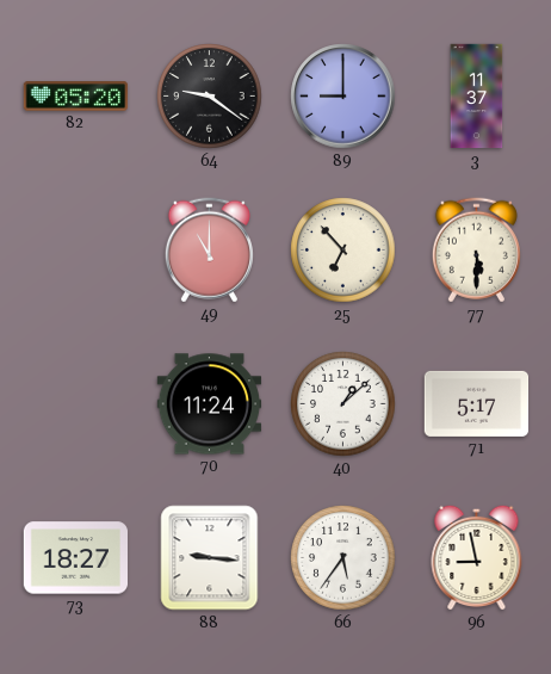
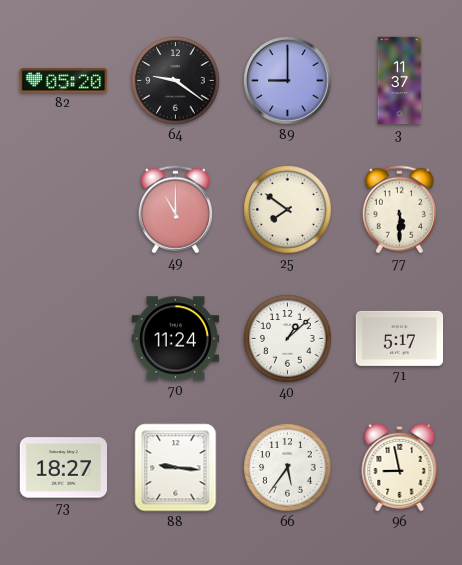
25: 6:53 -> 7:51
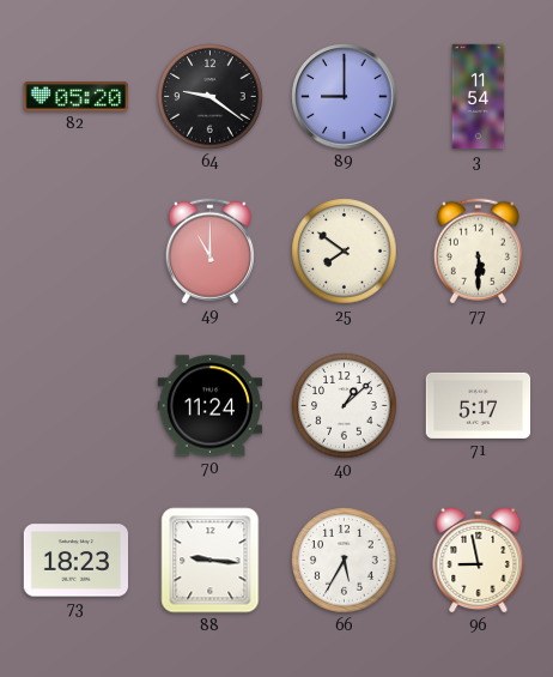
3: 11:37 -> 11:54
73: 18:27 -> 18:23
66: 5:36 -> 5:35
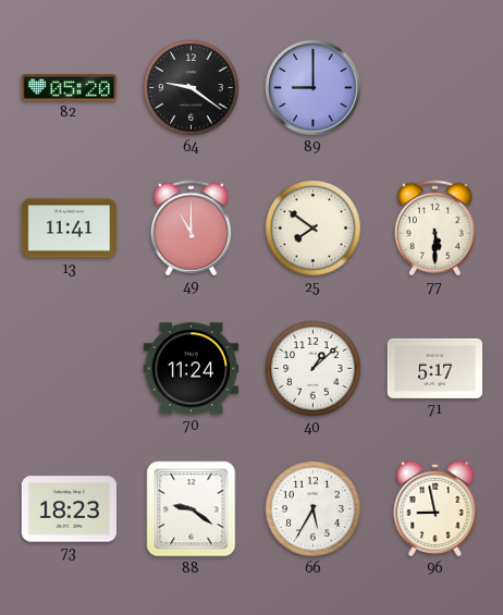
3: 11:54 -> none
13: none -> 11:41
88: 9:16 -> 9:21
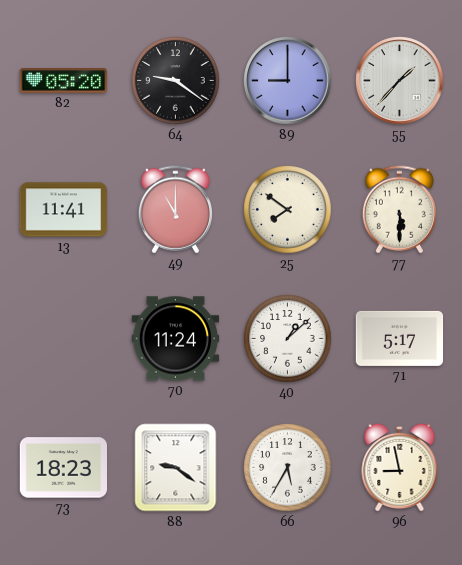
55: none -> 1:37
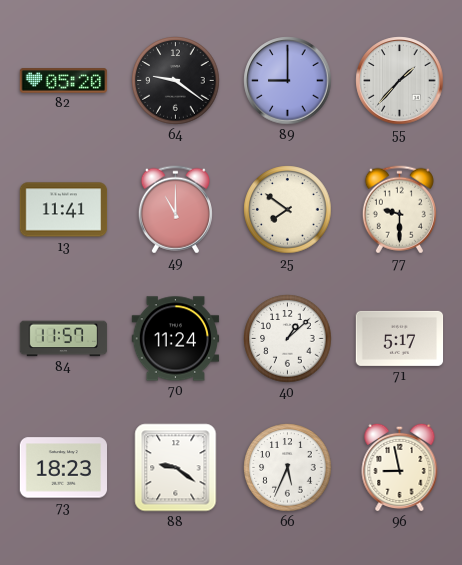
77: 5:30 -> 9:30
84: none -> 11:57
66: 5:35 -> 5:34
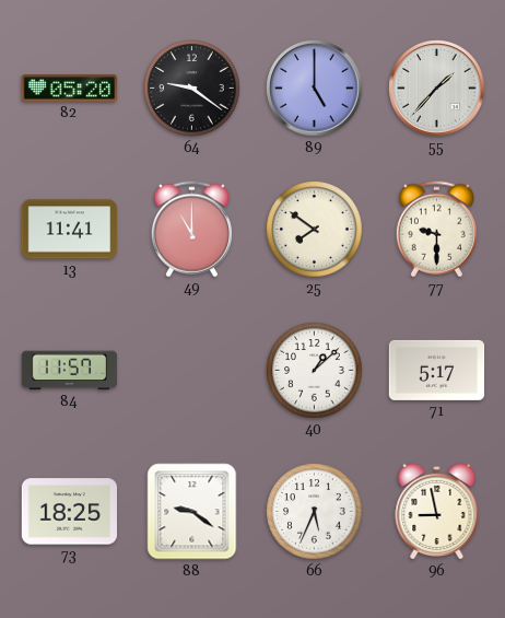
89: 9:00 -> 5:00
70: 11:24 -> none
73: 18:23 -> 18:25
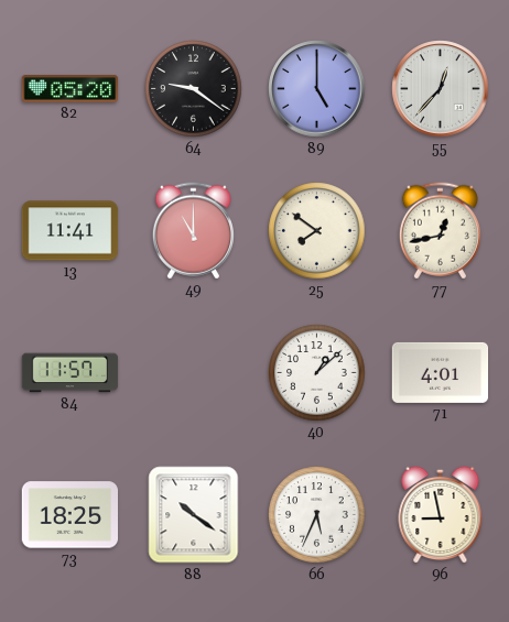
55: 1:37 -> 12:37
77: 9:30 -> 12:43
71: 5:17 -> 4:01
88: 9:21 -> 10:21
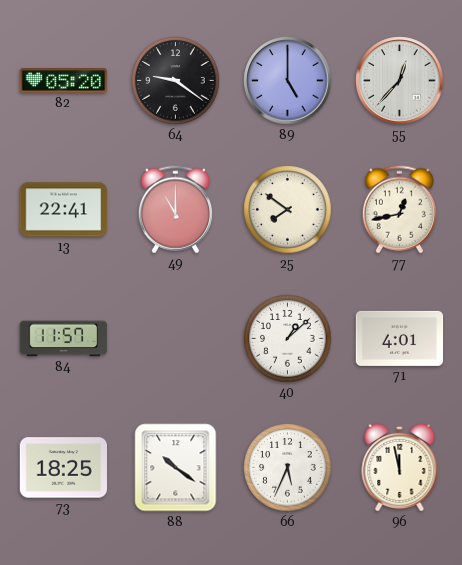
13: 11:41 -> 22:41
96: 8:58 -> 11:58
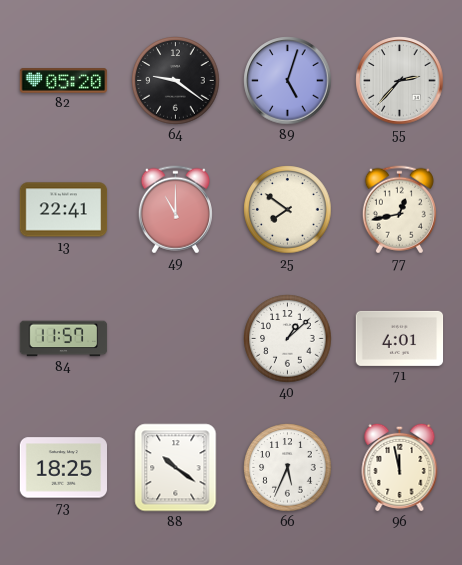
89: 5:00 -> 5:03
55: 12:37 -> 2:37
